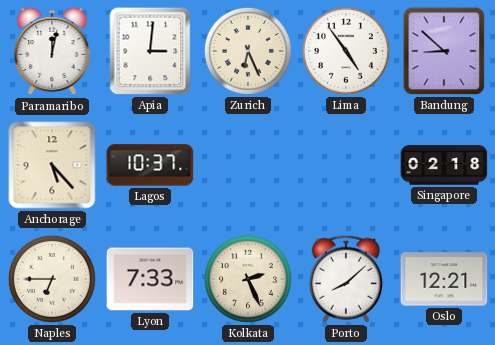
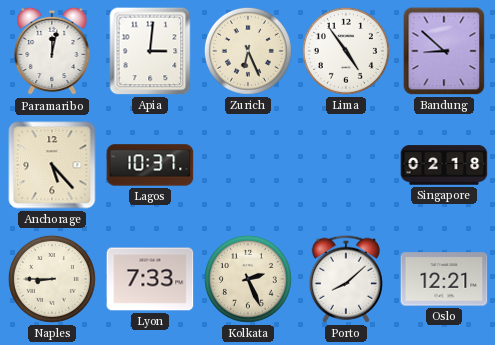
Naples: 6:45 -> 8:45
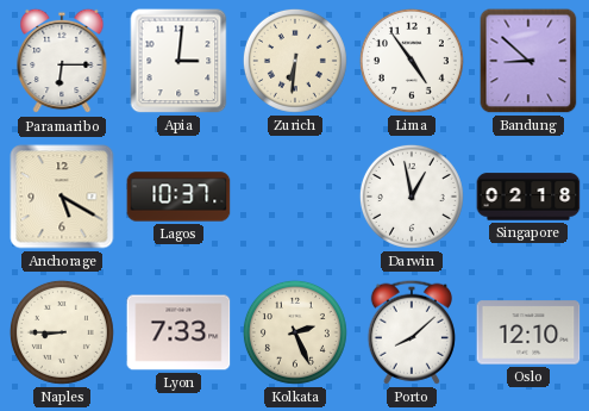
Paramaribo: 12:02 -> 6:15
Zurich: 6:26 -> 6:31
Anchorage: 5:23 -> 5:20
Darwin: none -> 12:58
Oslo: 12:21 -> 12:10
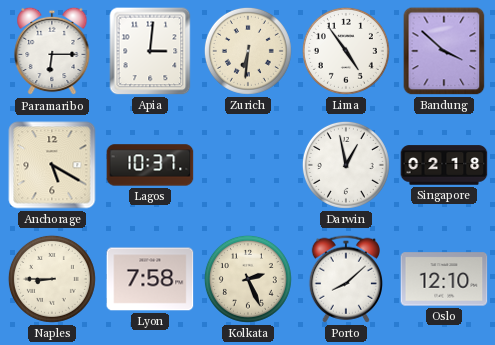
Bandung: 8:52 -> 3:52
Lyon: 7:33 -> 7:58
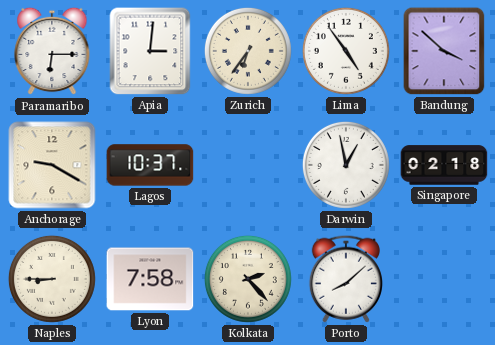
Zurich: 6:31 -> 6:36
Anchorage: 5:20 -> 9:20
Kolkata: 2:26 -> 2:23
Oslo: 12:10 -> none
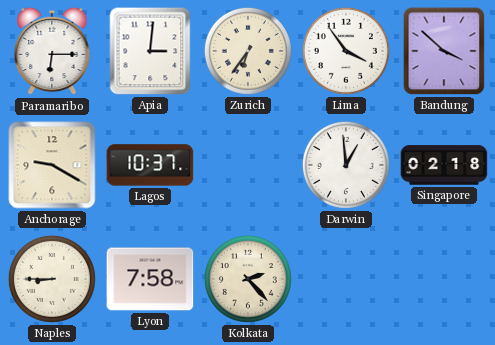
Lima: 4:54 -> 3:54
Darwin: 12:58 -> 12:59
Porto: 8:08 -> none
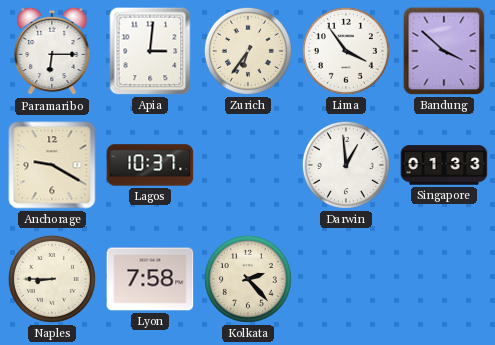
Singapore: 02:18 -> 01:33
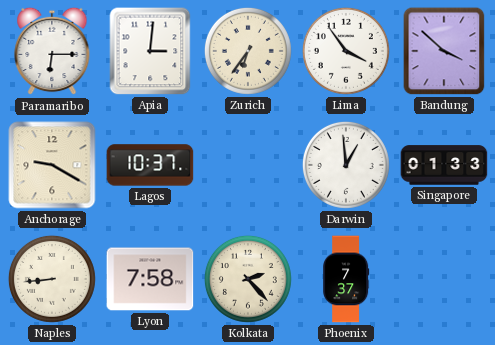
Naples: 8:45 -> 8:44
Phoenix: none -> 7:37
